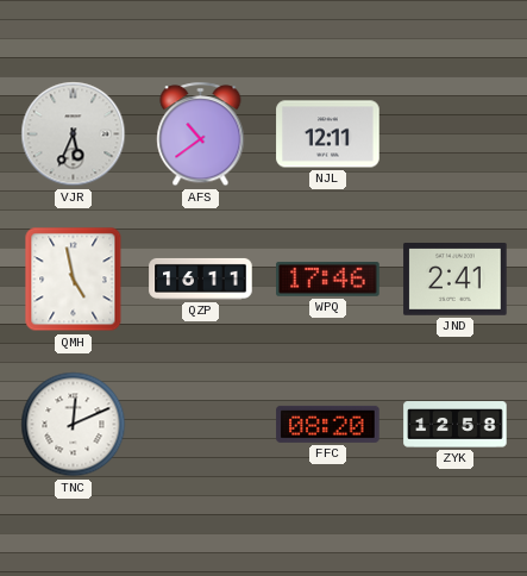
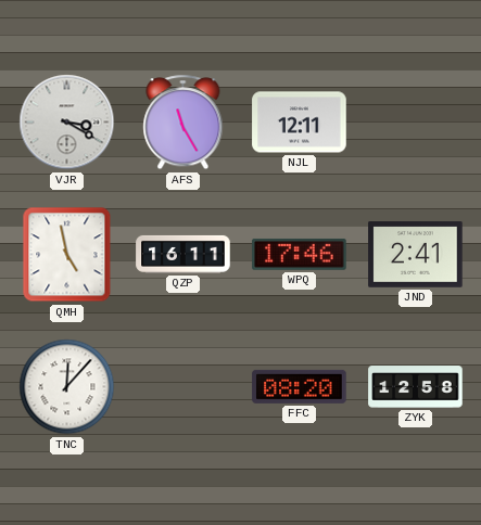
VJR: 5:34 -> 3:20
AFS: 10:39 -> 11:25
TNC: 12:11 -> 12:07
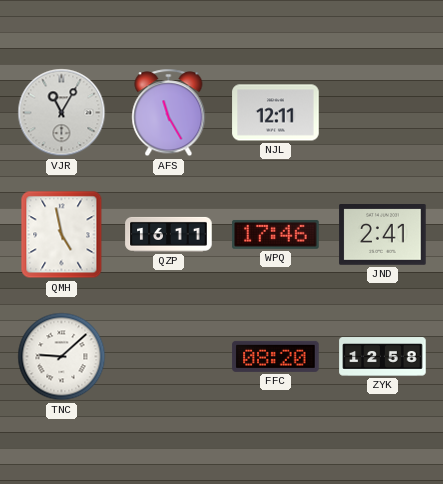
VJR: 3:20 -> 11:05
TNC: 12:07 -> 9:08
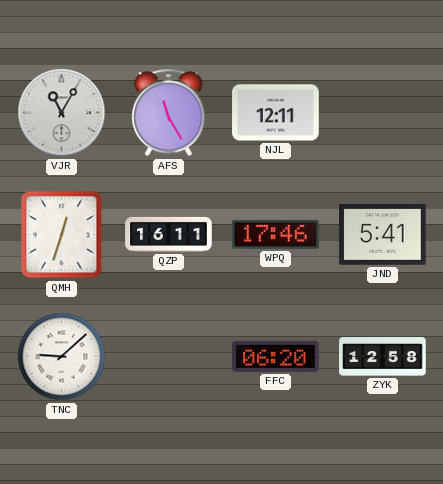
QMH: 4:58 -> 12:33
JND: 2:41 -> 5:41
FFC: 08:20 -> 06:20
